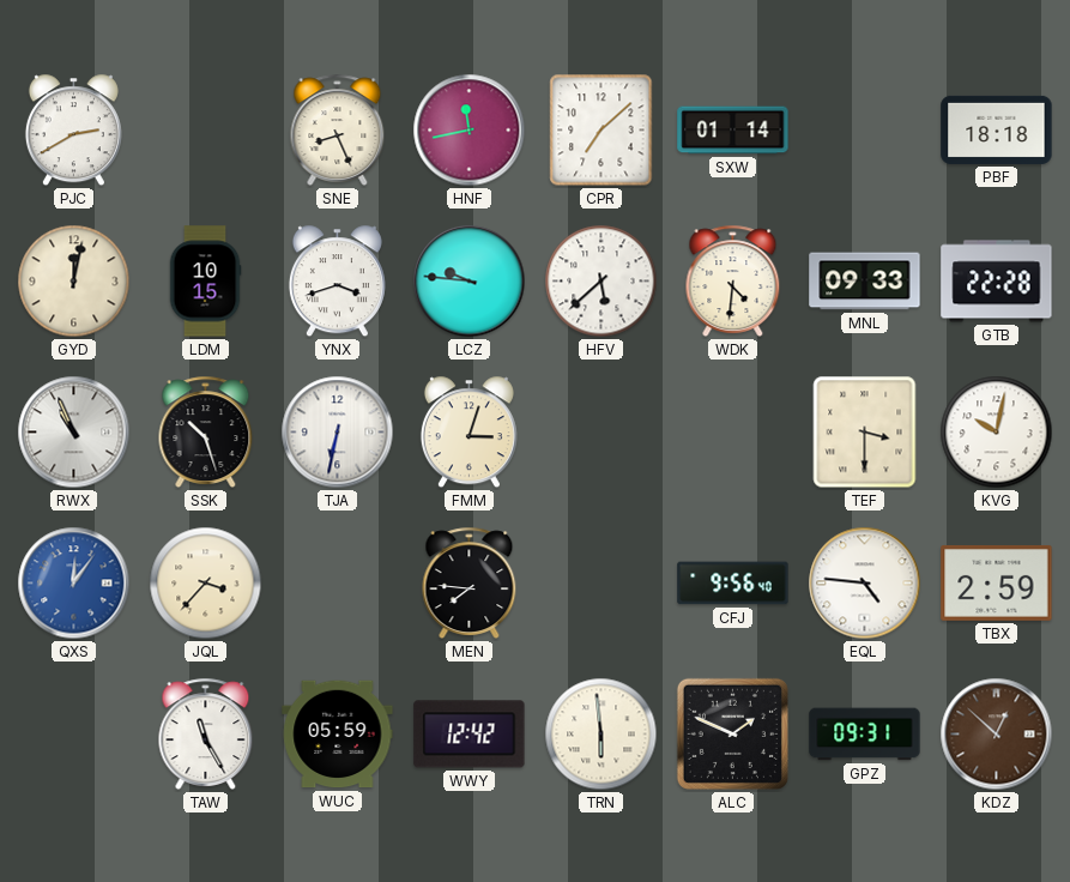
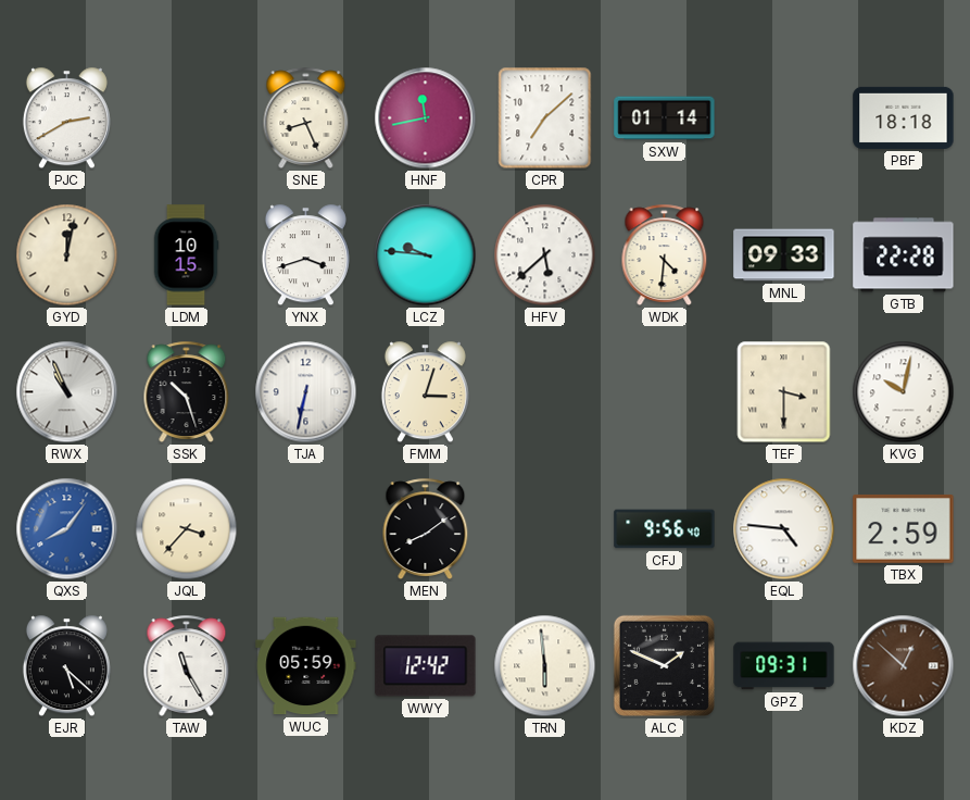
QXS: 12:06 -> 8:06
MEN: 7:46 -> 8:09
EJR: none -> 5:22
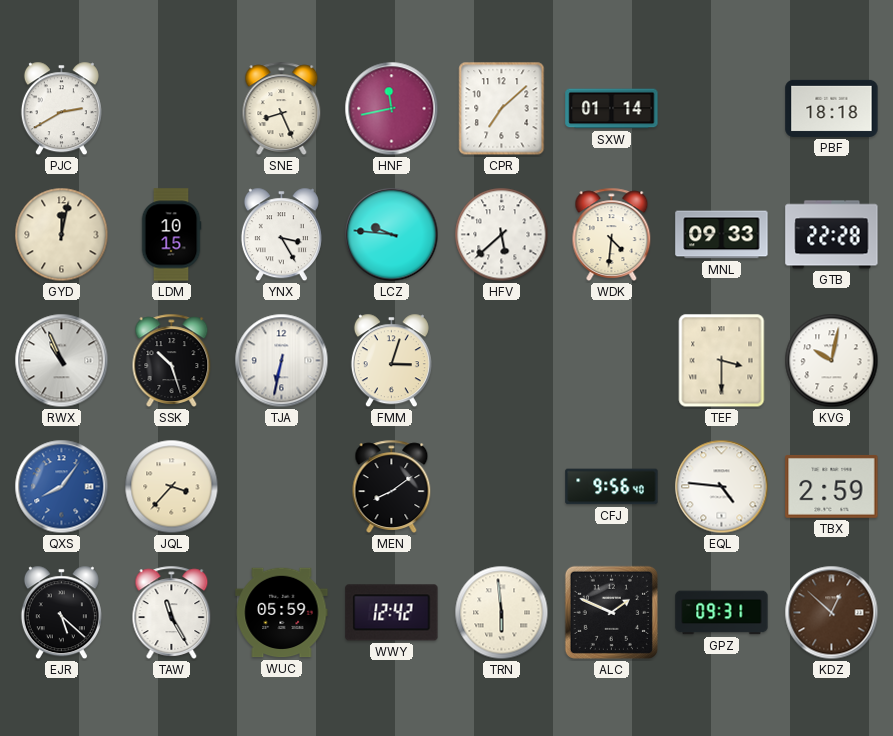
YNX: 3:42 -> 3:25
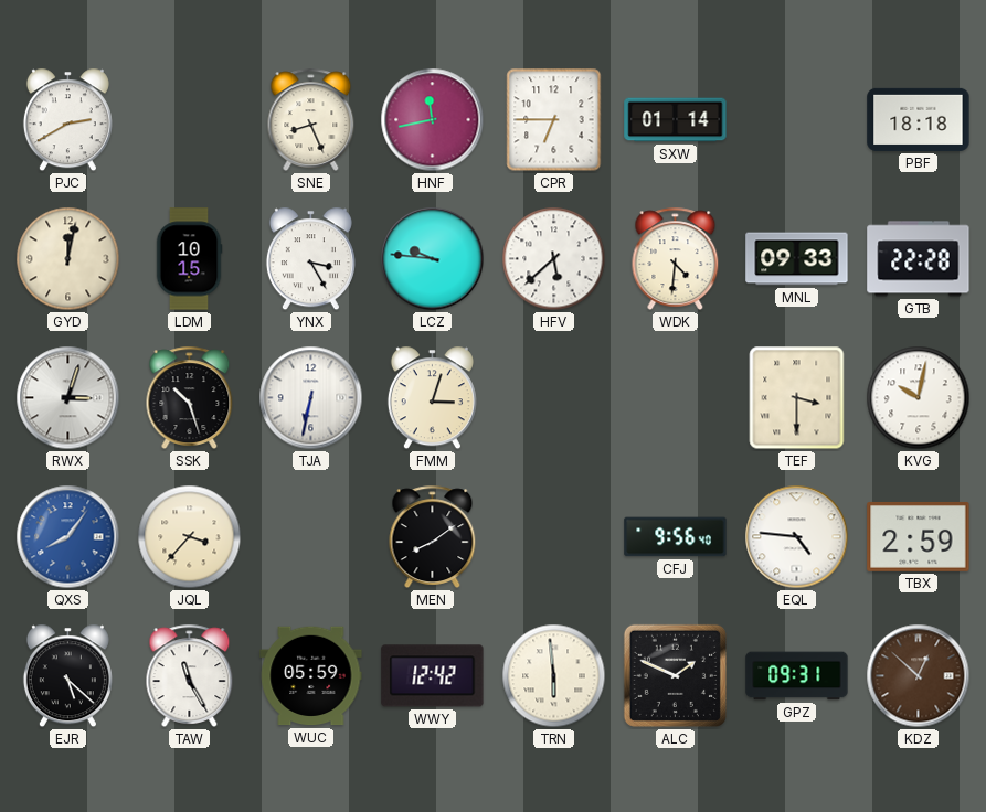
CPR: 7:08 -> 6:45
RWX: 10:56 -> 3:03
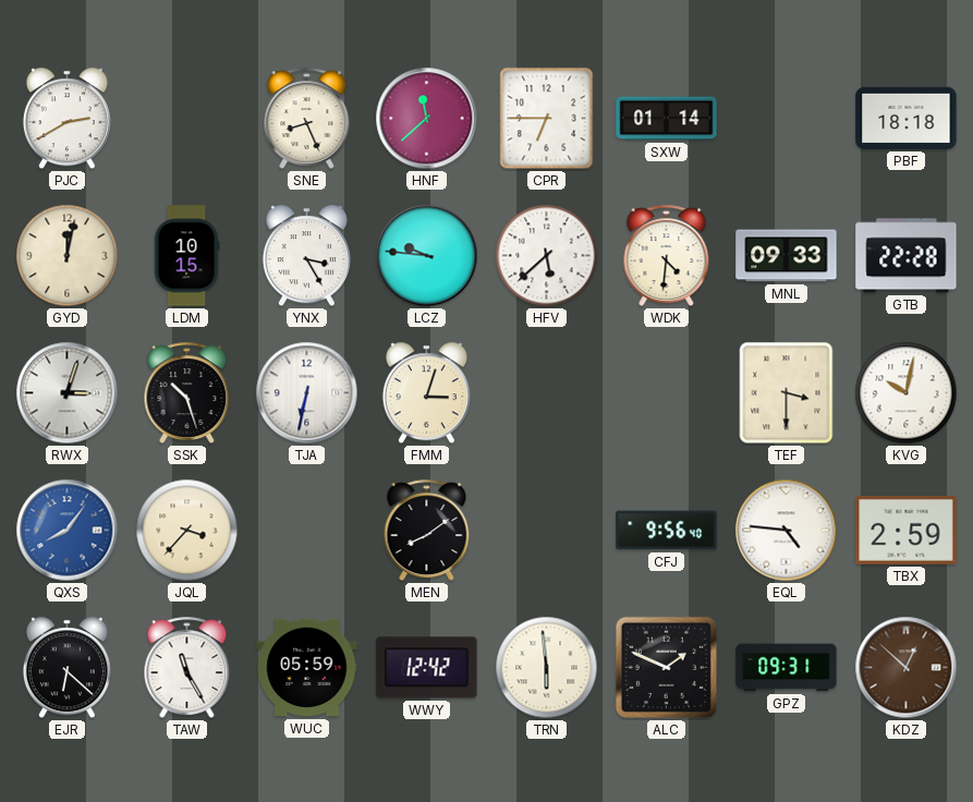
HNF: 11:43 -> 11:38
EJR: 5:22 -> 6:22
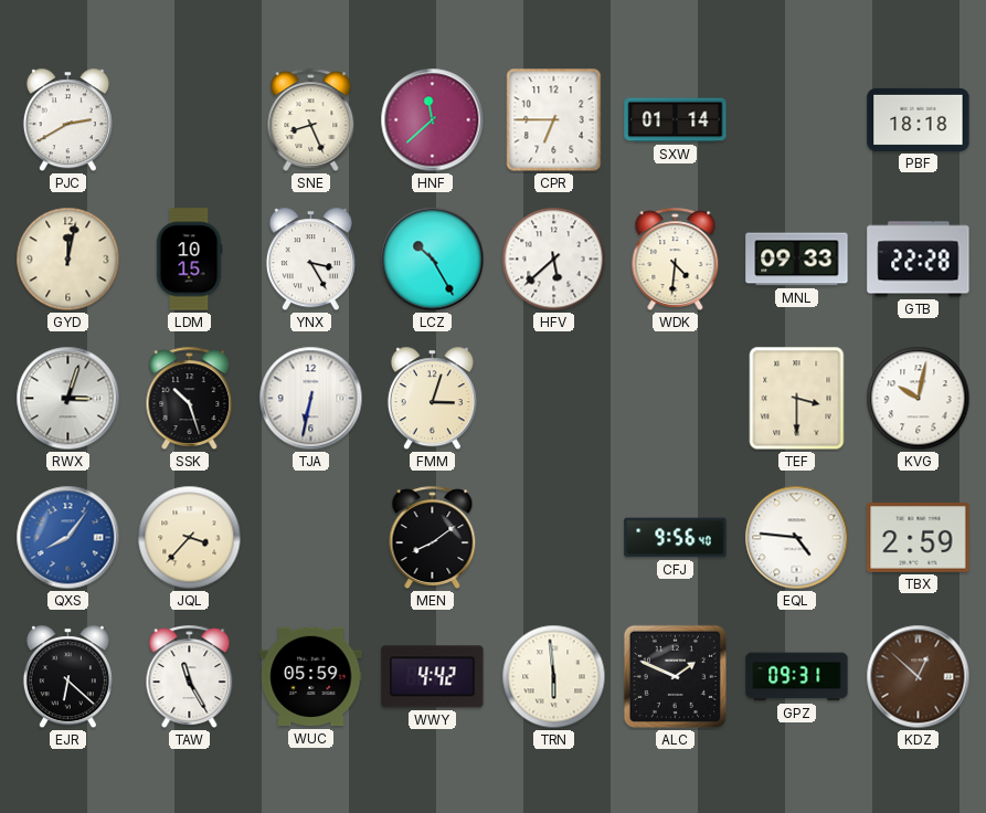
LCZ: 9:46 -> 10:25
WWY: 12:42 -> 4:42
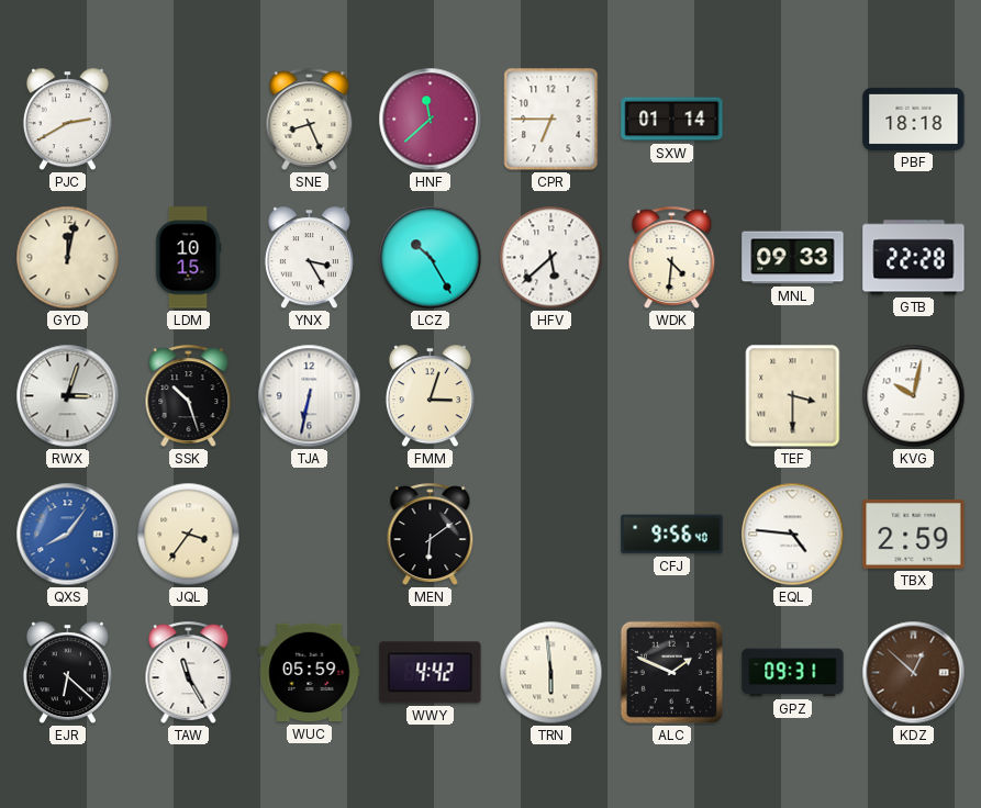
JQL: 3:37 -> 3:36
MEN: 8:09 -> 6:09
